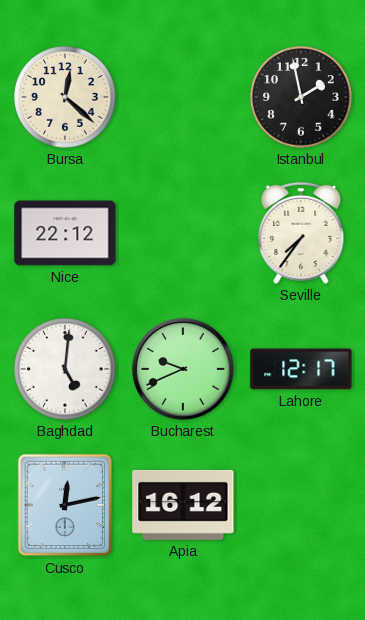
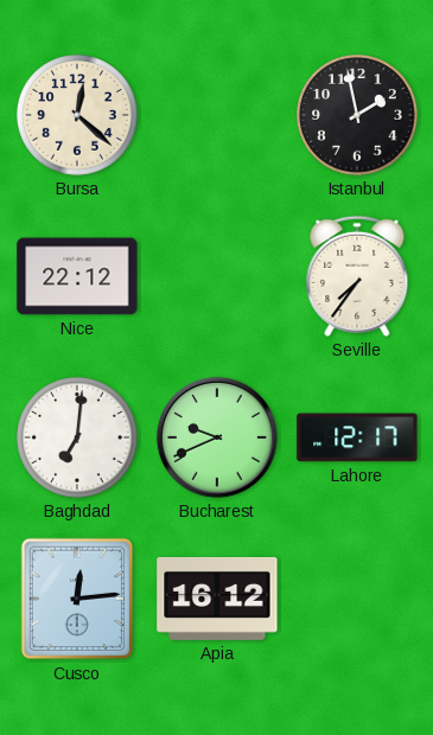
Baghdad: 5:01 -> 7:01
Cusco: 12:13 -> 12:14
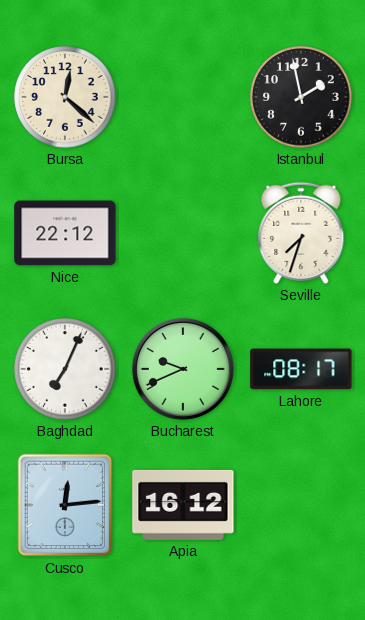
Seville: 7:36 -> 7:33
Baghdad: 7:01 -> 7:04
Lahore: 12:17 -> 08:17
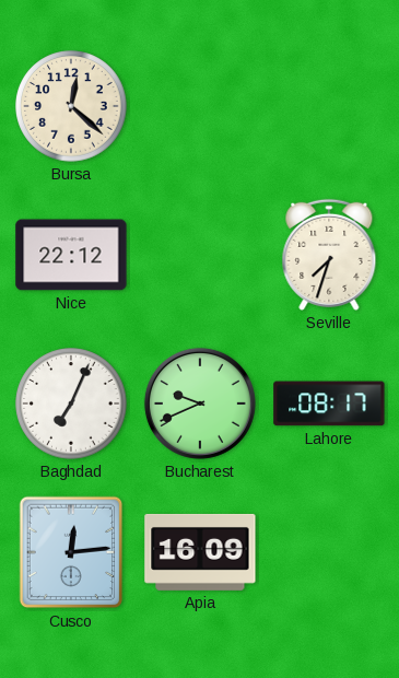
Istanbul: 1:58 -> none
Apia: 16:12 -> 16:09
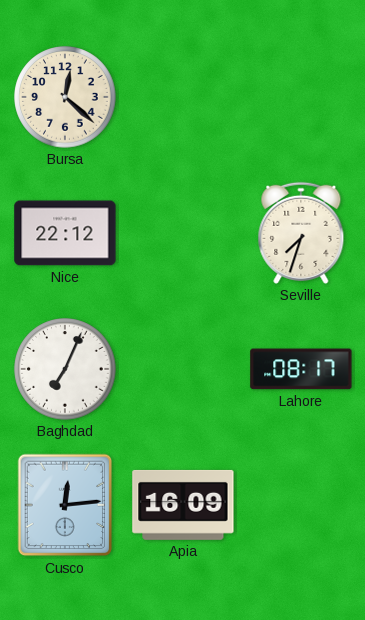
Bucharest: 9:41 -> none
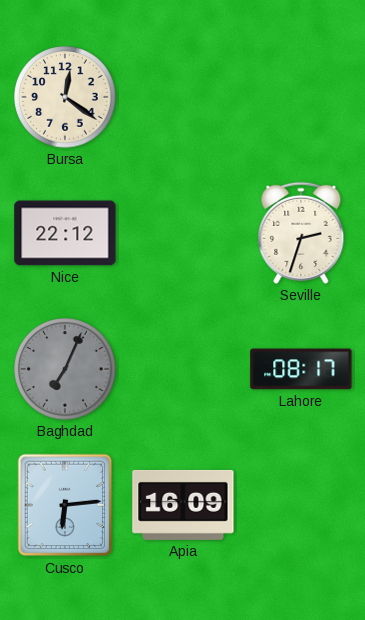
Bursa: 12:22 -> 12:21
Seville: 7:33 -> 2:33
Baghdad dial: white -> grey
Cusco: 12:14 -> 6:14
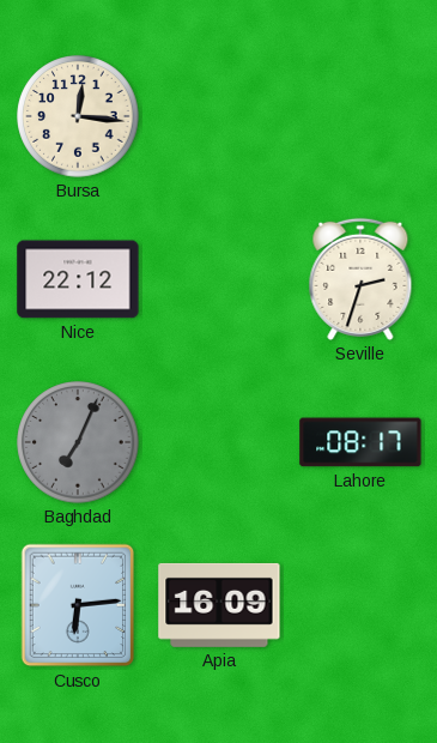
Bursa: 12:21 -> 12:16
